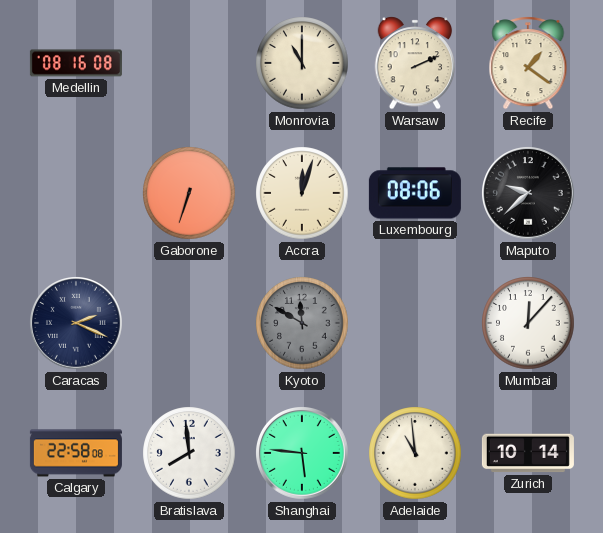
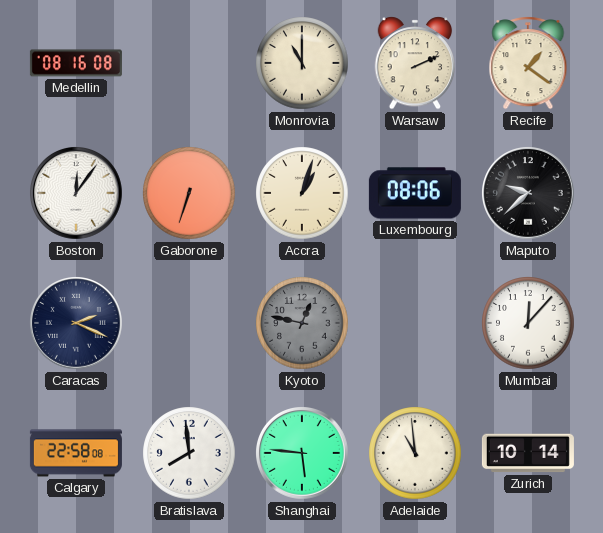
Boston: none -> 12:06
Accra: 12:03 -> 1:03
Kyoto: 11:50 -> 12:47
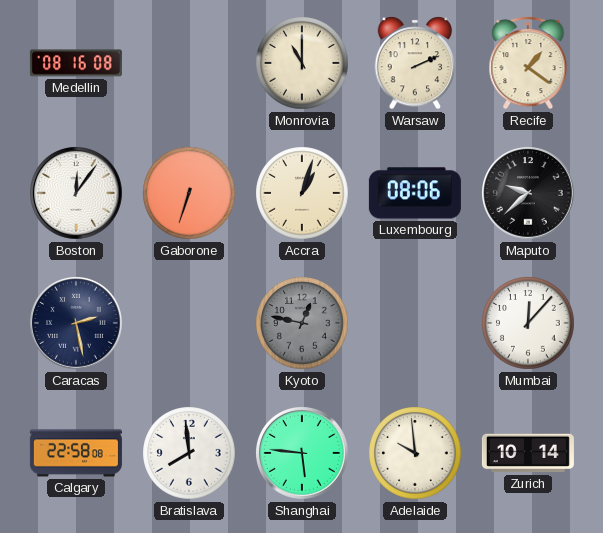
Caracas: 2:19 -> 2:28
Adelaide: 10:59 -> 9:59
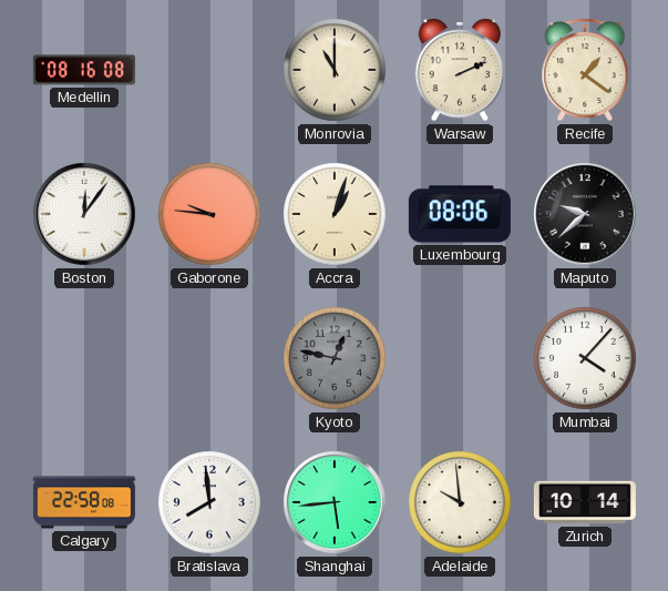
Gaborone: 6:33 -> 9:46
Caracas: 2:28 -> none
Mumbai: 12:07 -> 4:07
Shanghai: 5:46 -> 5:44
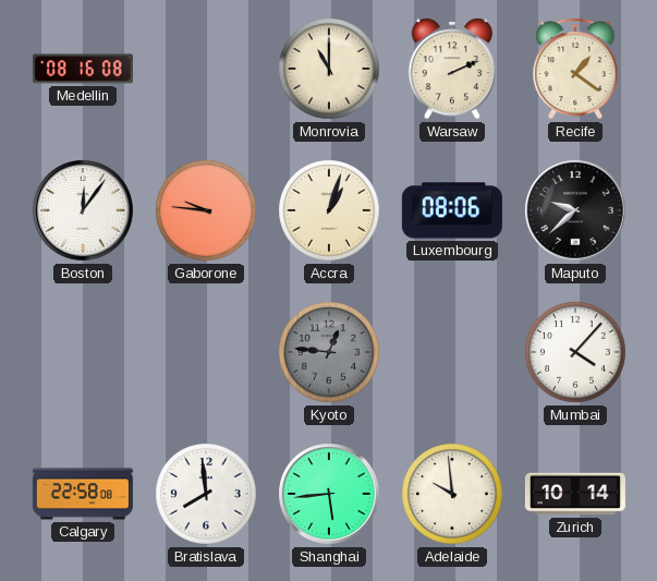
Kyoto: 12:47 -> 12:46
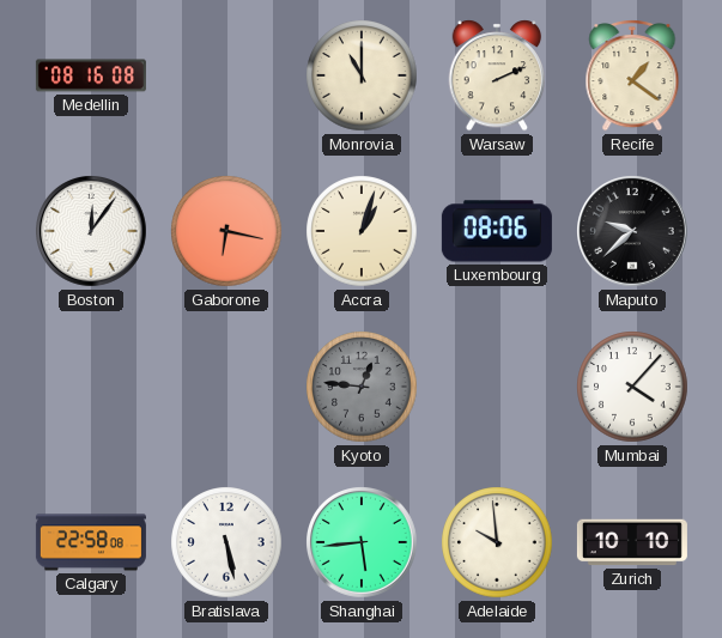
Gaborone: 9:46 -> 6:17
Bratislava: 7:59 -> 5:28
Zurich: 10:14 -> 10:10
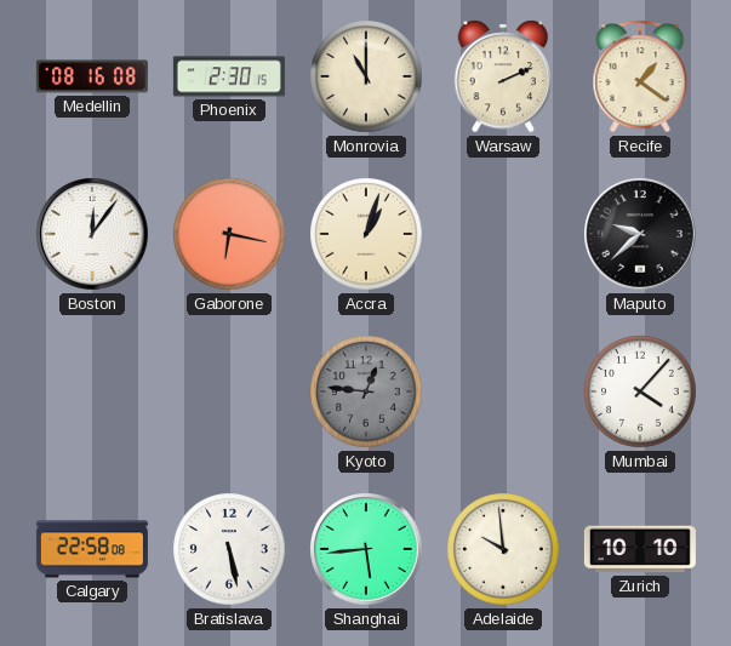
Phoenix: none -> 2:30
Luxembourg: 08:06 -> none
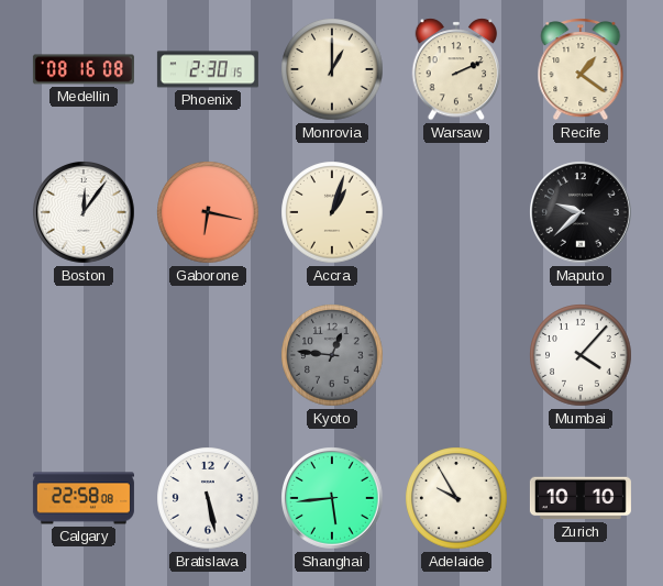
Monrovia: 11:00 -> 1:00
Adelaide: 9:59 -> 9:55
